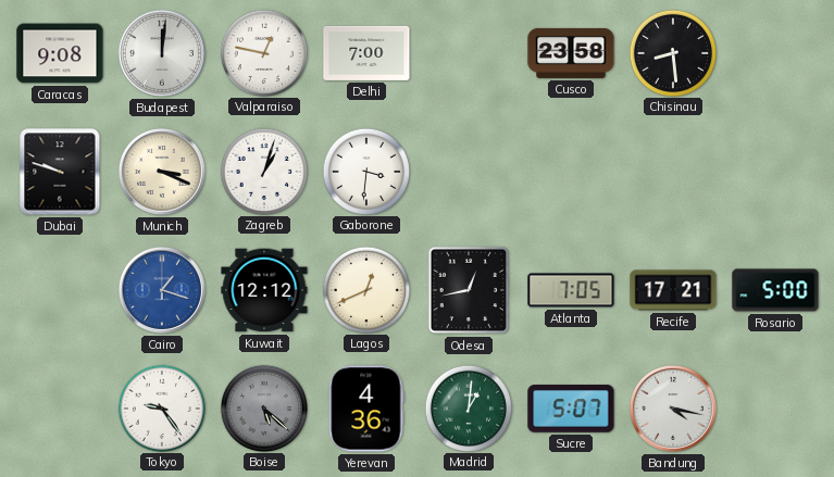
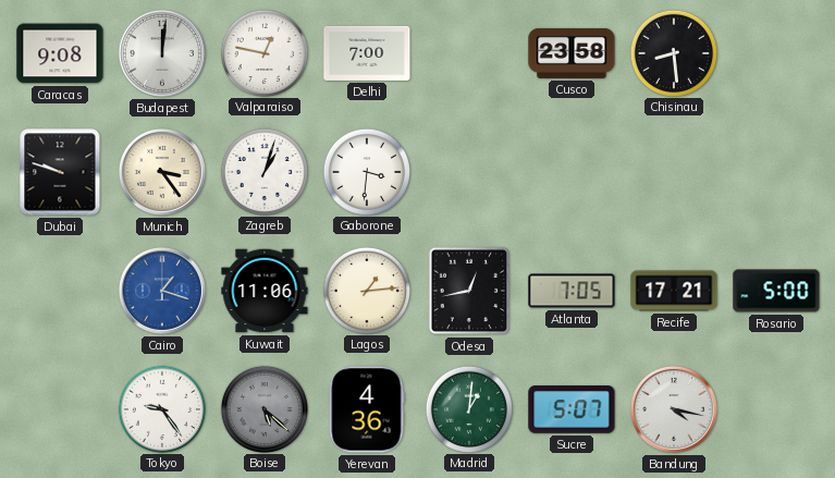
Munich: 3:19 -> 3:24
Kuwait: 12:12 -> 11:06
Lagos: 12:41 -> 1:14
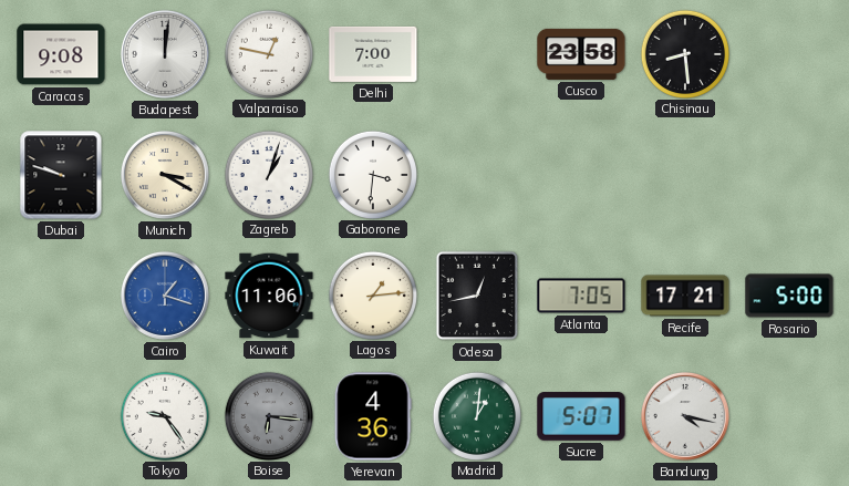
Munich: 3:24 -> 3:20
Boise: 5:22 -> 6:16
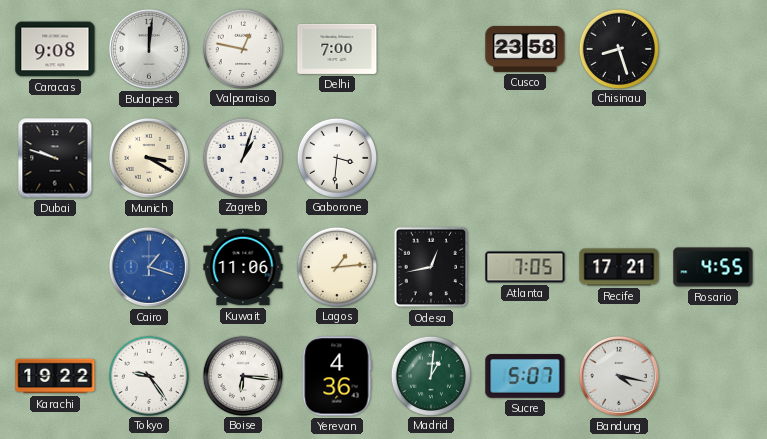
Chisinau: 8:29 -> 8:27
Rosario: 5:00 -> 4:55
Karachi: none -> 19:22
Boise dial: grey -> white
